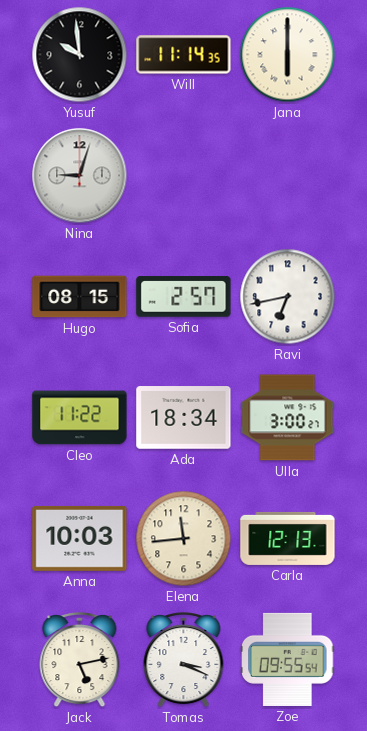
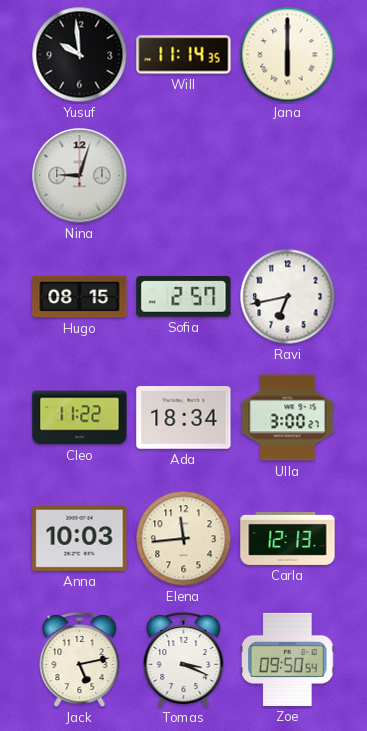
Zoe: 09:55 -> 09:50
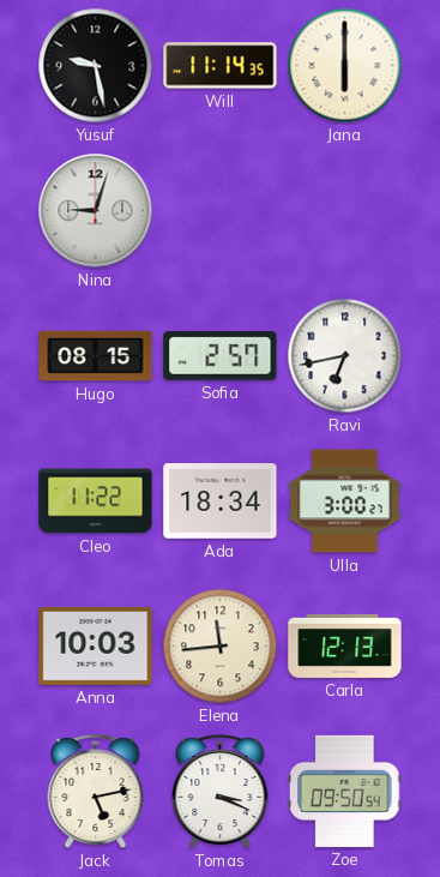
Yusuf: 9:59 -> 9:28
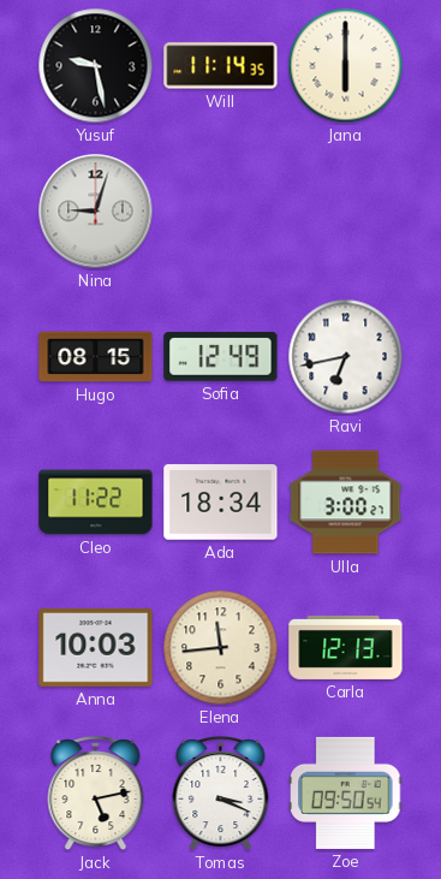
Sofia: 2:57 -> 12:49
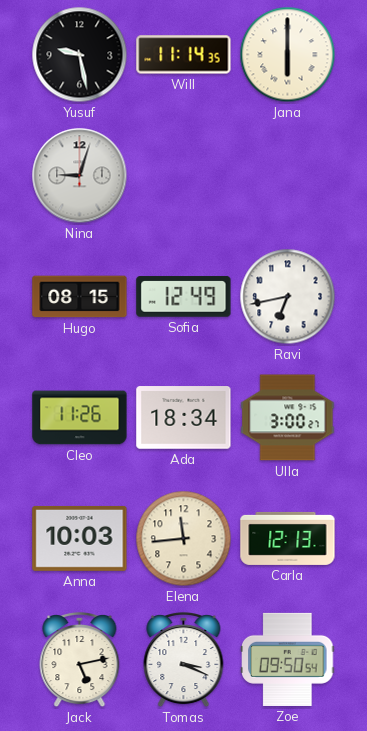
Cleo: 11:22 -> 11:26
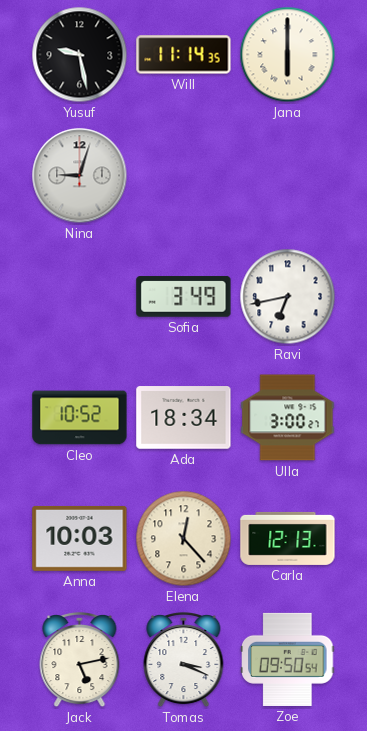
Hugo: 08:15 -> none
Sofia: 12:49 -> 3:49
Cleo: 11:26 -> 10:52
Elena: 11:44 -> 12:23
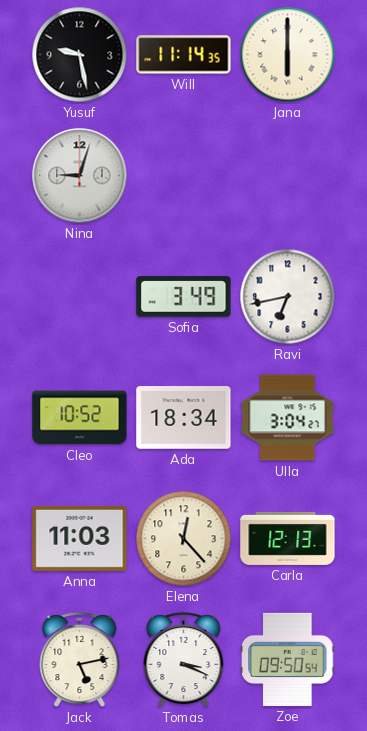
Ulla: 3:00 -> 3:04
Anna: 10:03 -> 11:03
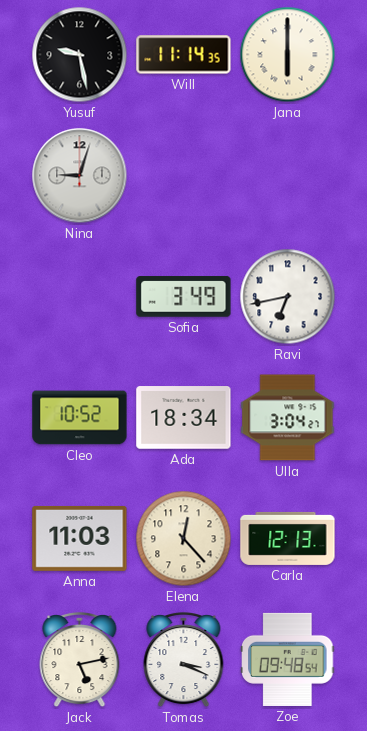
Zoe: 09:50 -> 09:48
